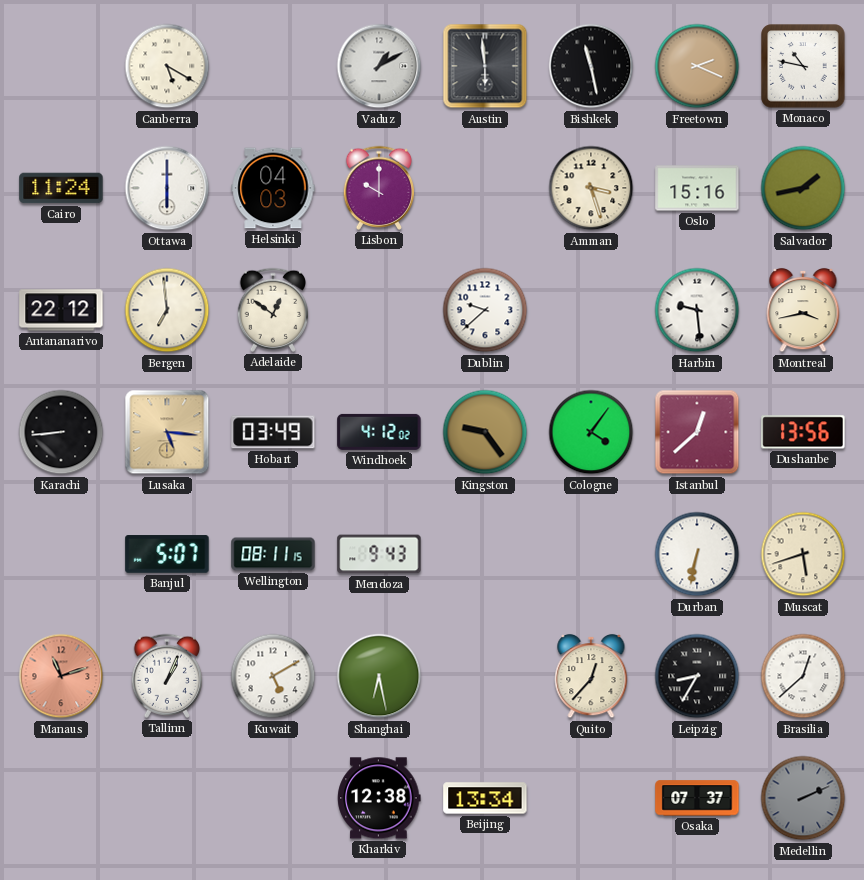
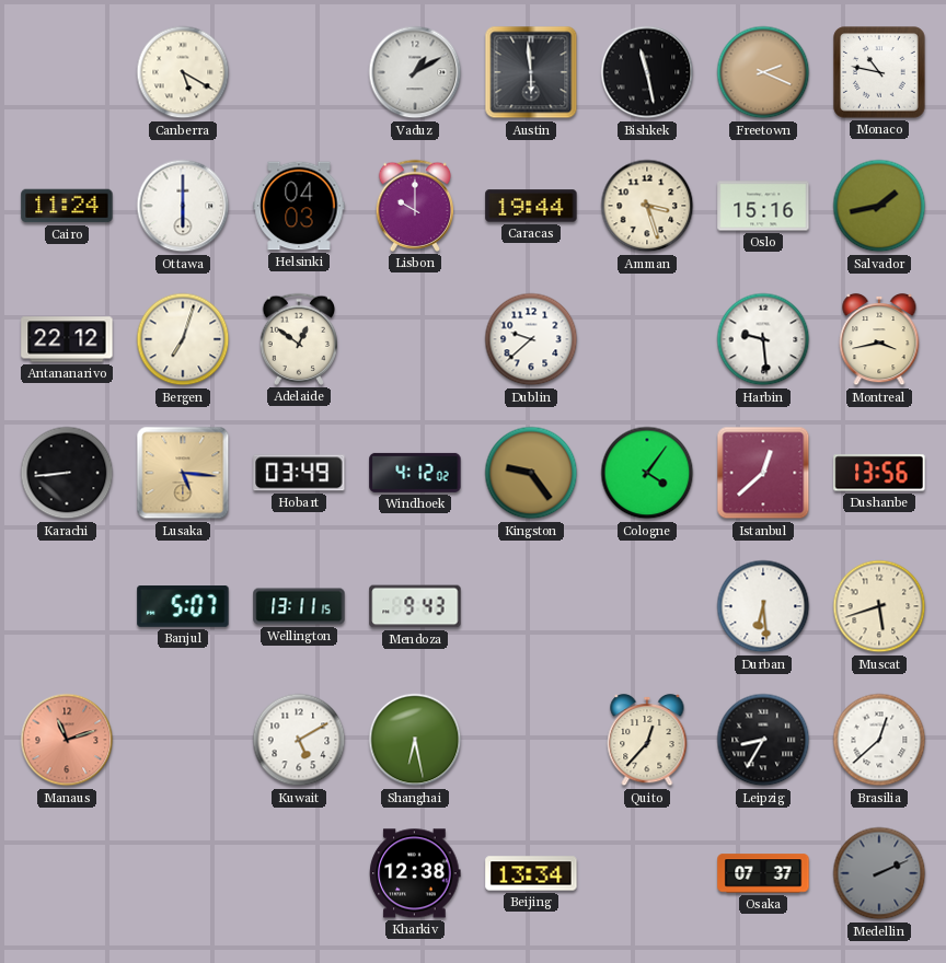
Caracas: none -> 19:44
Bergen: 6:59 -> 7:03
Wellington: 08:11 -> 13:11
Durban: 6:32 -> 6:29
Tallinn: 1:04 -> none
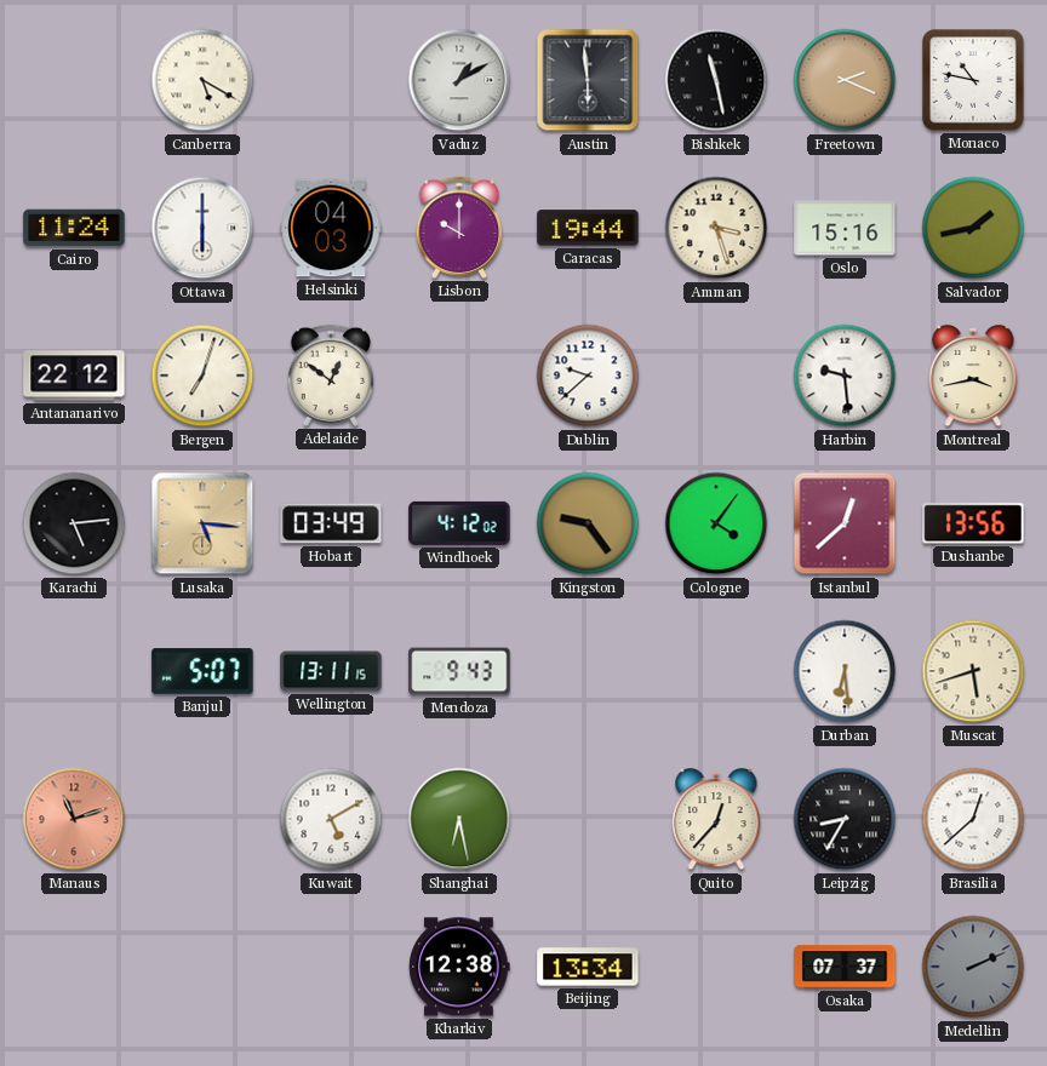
Karachi: 8:44 -> 5:14
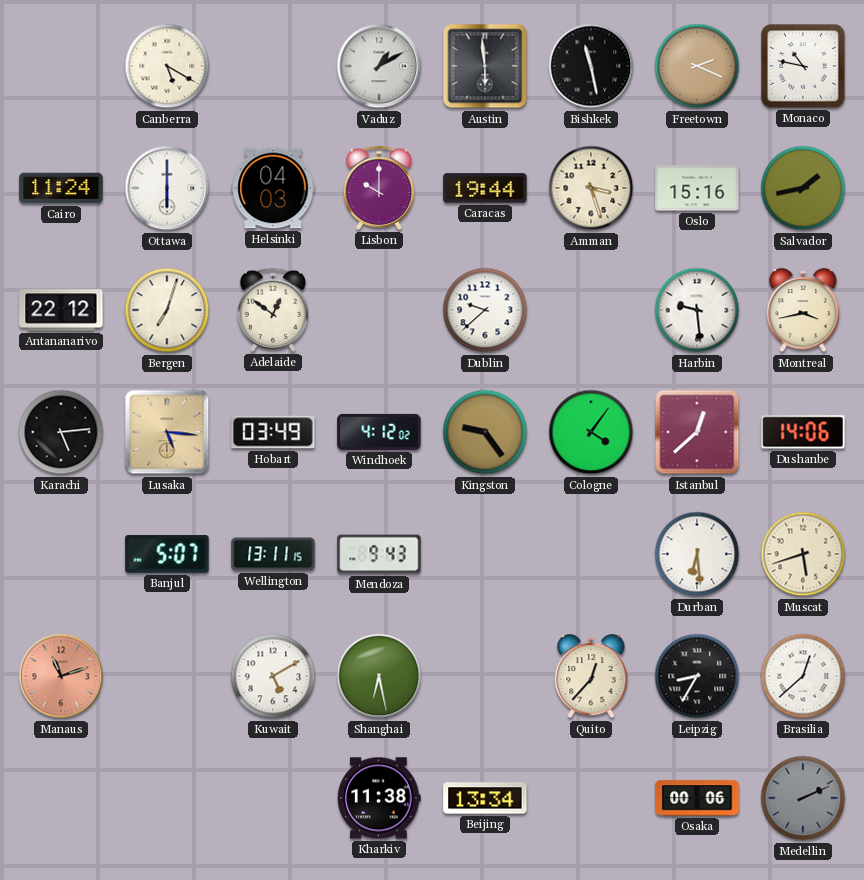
Dushanbe: 13:56 -> 14:06
Kharkiv: 12:38 -> 11:38
Osaka: 07:37 -> 00:06
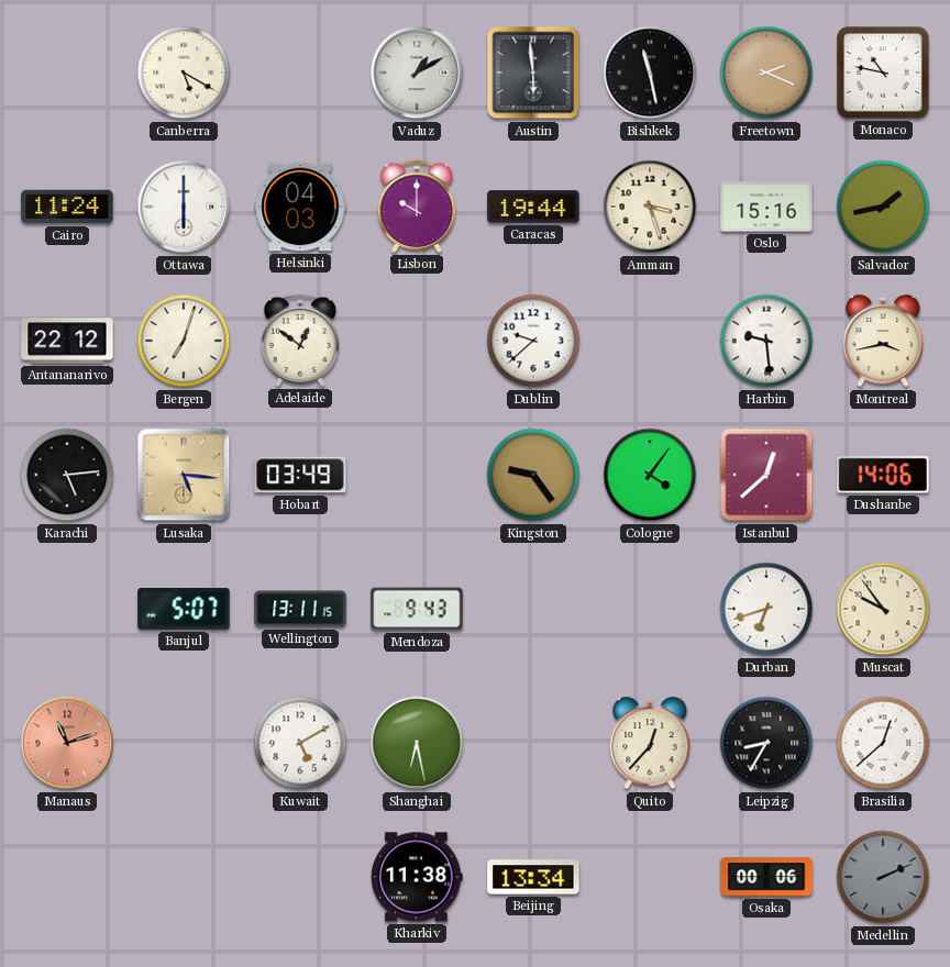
Windhoek: 4:12 -> none
Durban: 6:29 -> 6:42
Muscat: 5:42 -> 9:54
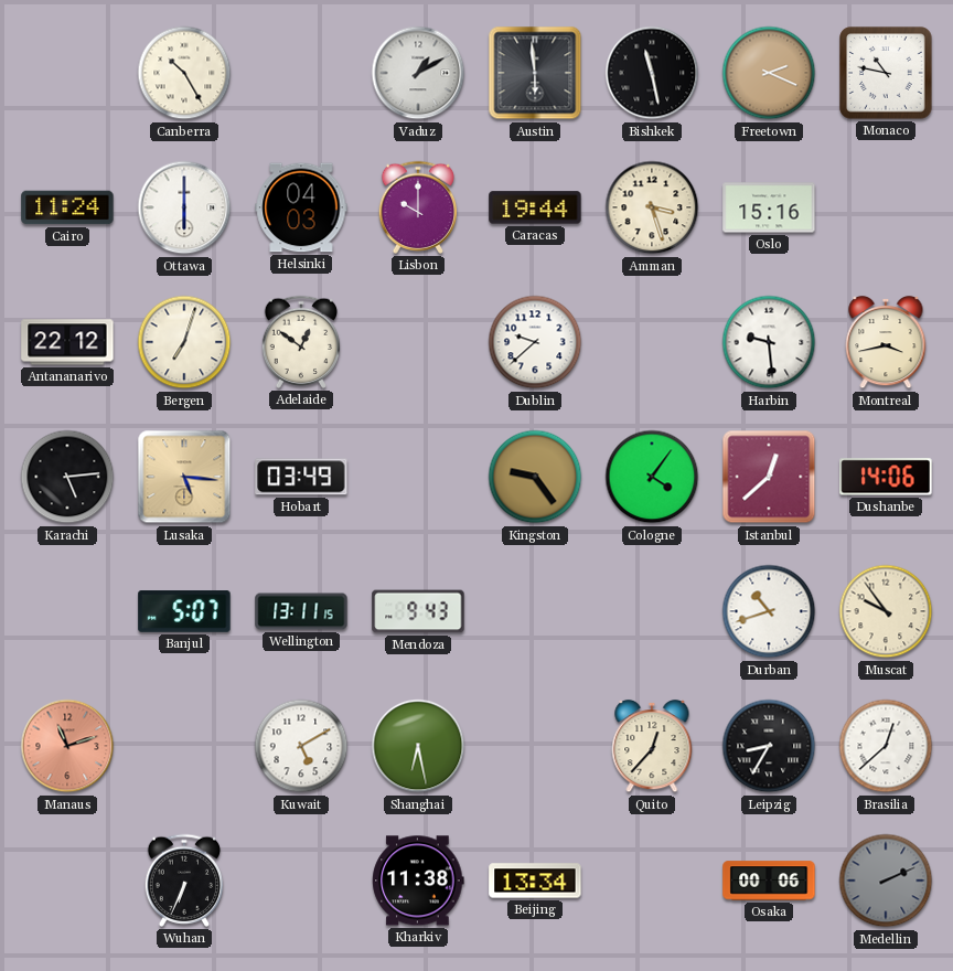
Canberra: 5:20 -> 10:25
Salvador: 1:43 -> none
Durban: 6:42 -> 10:42
Wuhan: none -> 6:34
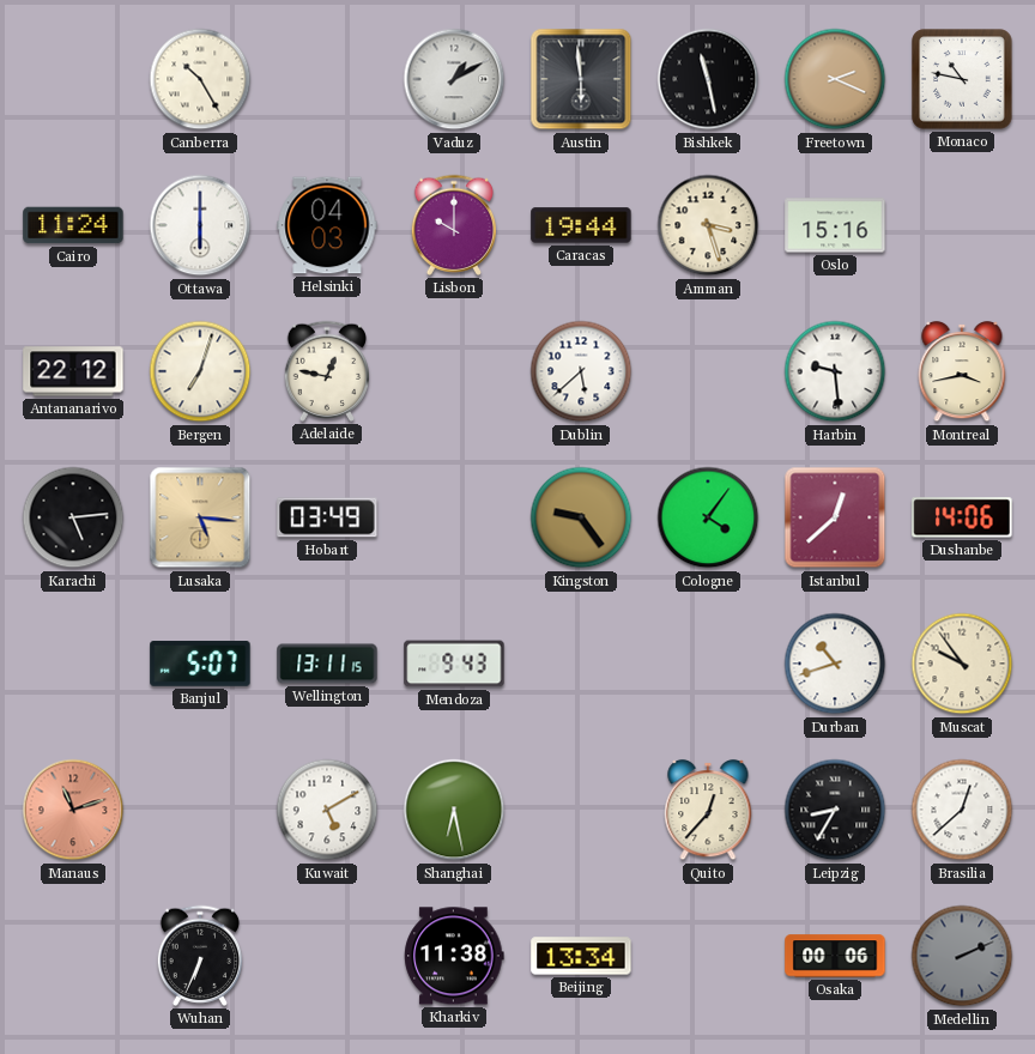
Adelaide: 12:51 -> 12:47
Dublin: 9:38 -> 5:38
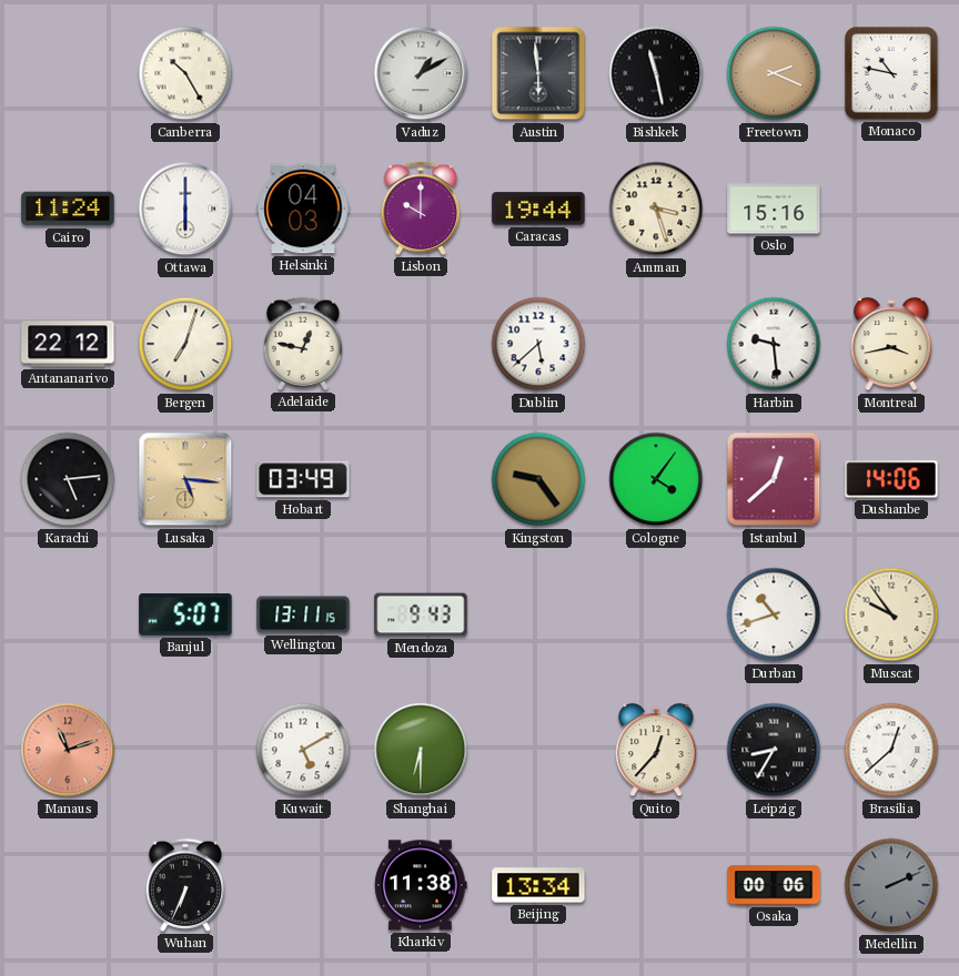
Shanghai: 6:28 -> 6:30
